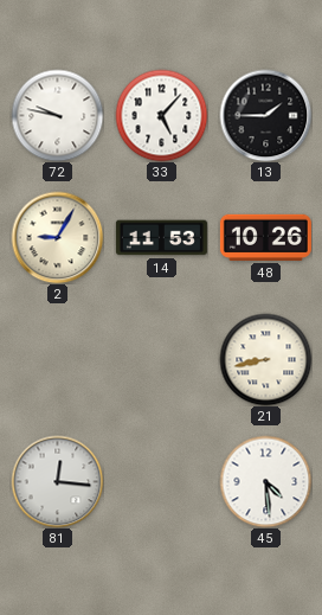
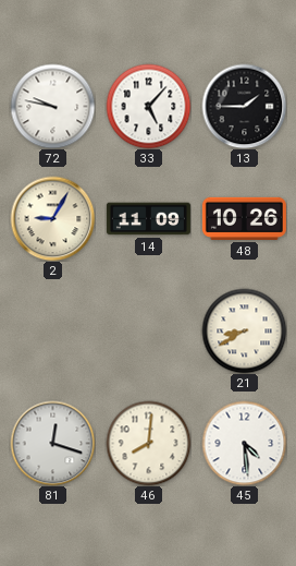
14: 11:53 -> 11:09
21: 8:43 -> 8:40
81: 12:16 -> 12:18
46: none -> 8:01
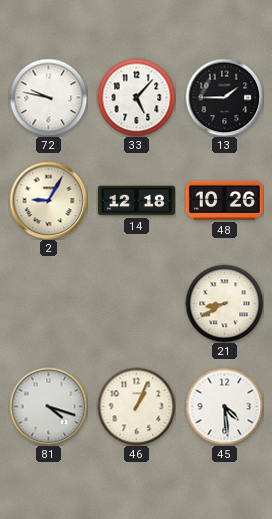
14: 11:09 -> 12:18
81: 12:18 -> 4:18
46: 8:01 -> 1:04
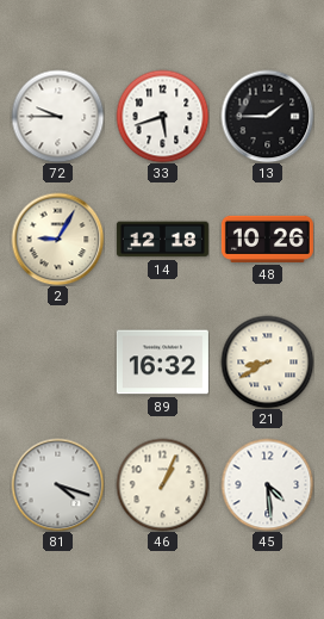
72: 9:47 -> 9:45
33: 5:07 -> 5:42
89: none -> 16:32
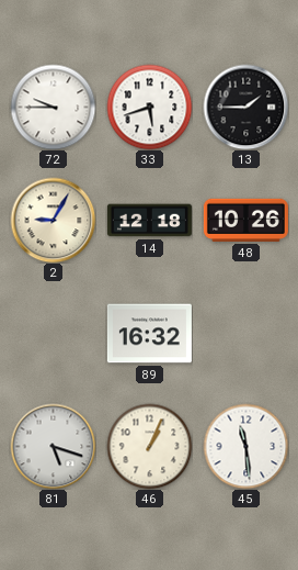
21: 8:40 -> none
81: 4:18 -> 5:18
45: 4:29 -> 11:29
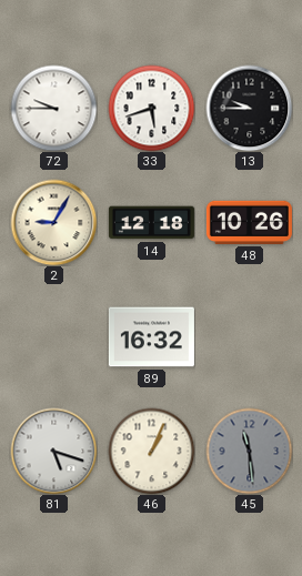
13: 1:45 -> 9:45
45 dial: white -> grey
